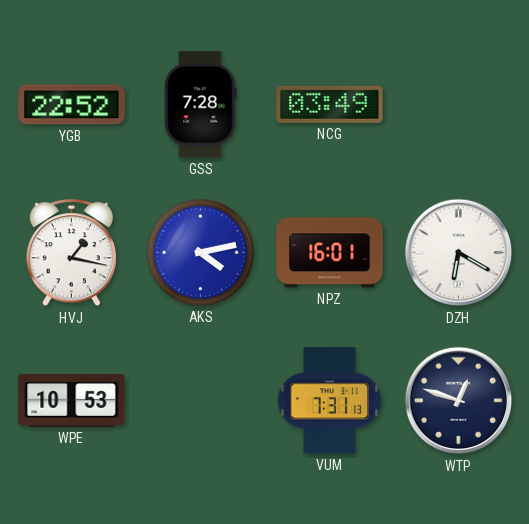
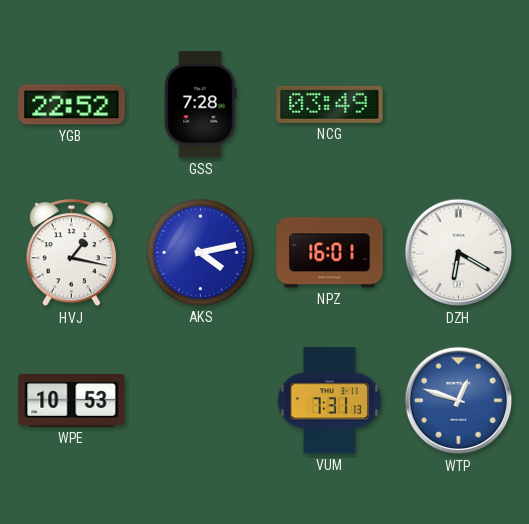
WTP dial: navy -> blue
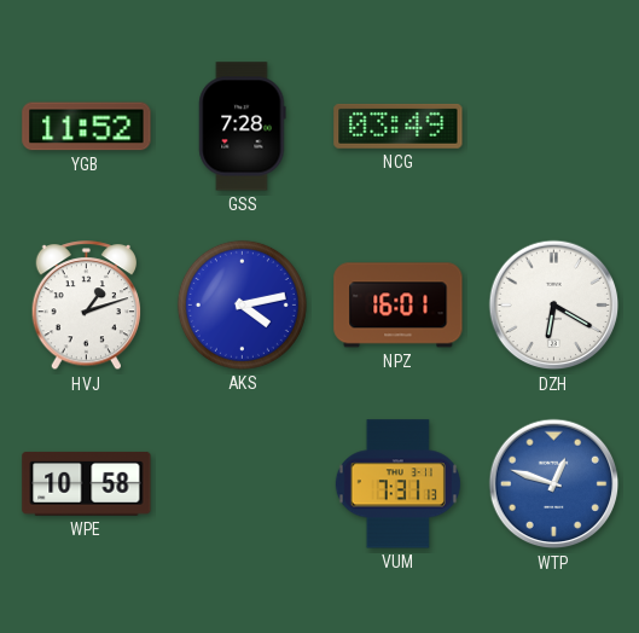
YGB: 22:52 -> 11:52
HVJ: 1:17 -> 1:12
WPE: 10:53 -> 10:58
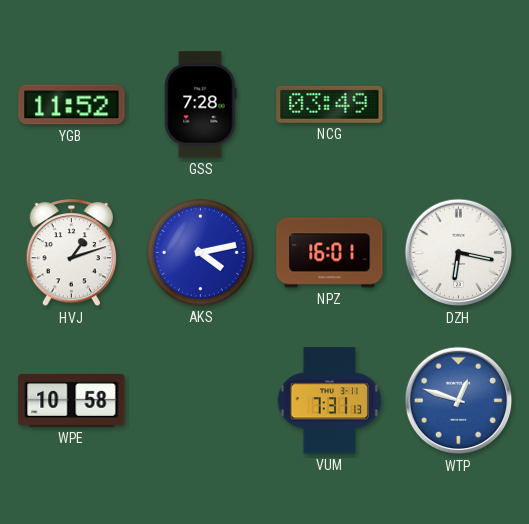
DZH: 6:20 -> 6:17
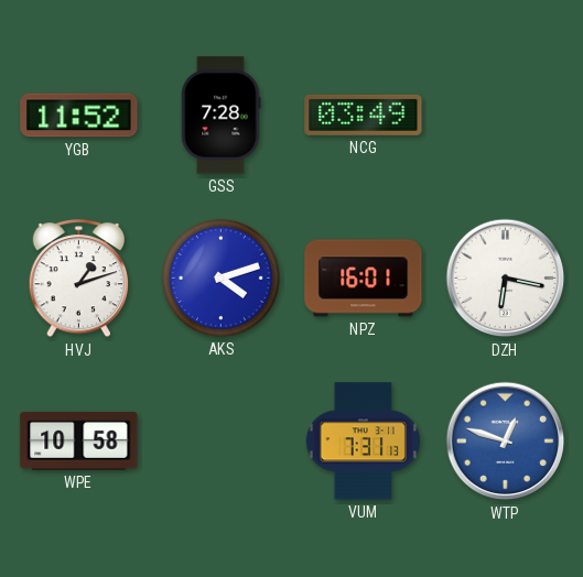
AKS: 4:13 -> 4:12
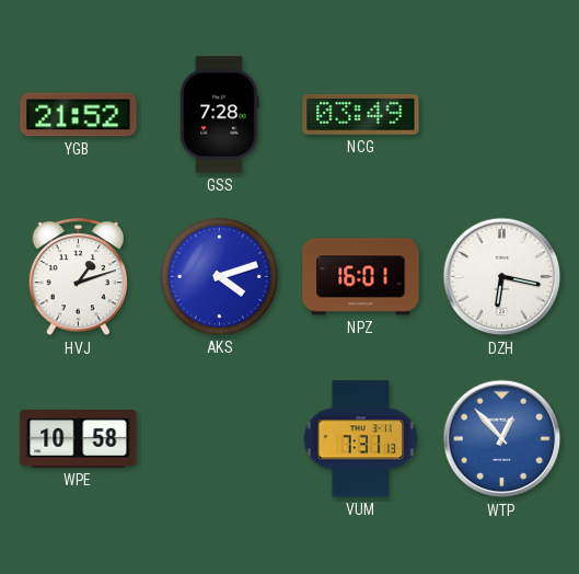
YGB: 11:52 -> 21:52
WTP: 12:48 -> 12:53
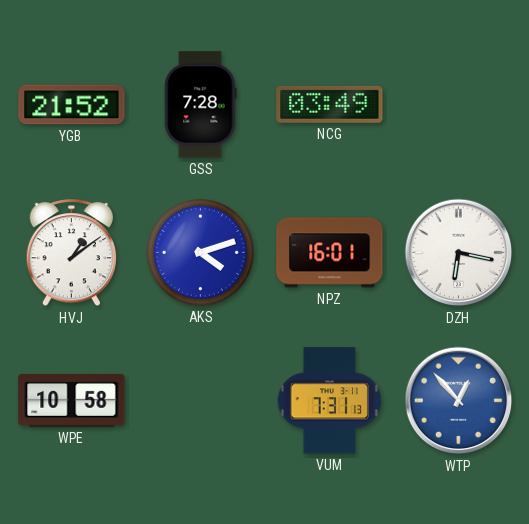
HVJ: 1:12 -> 1:09
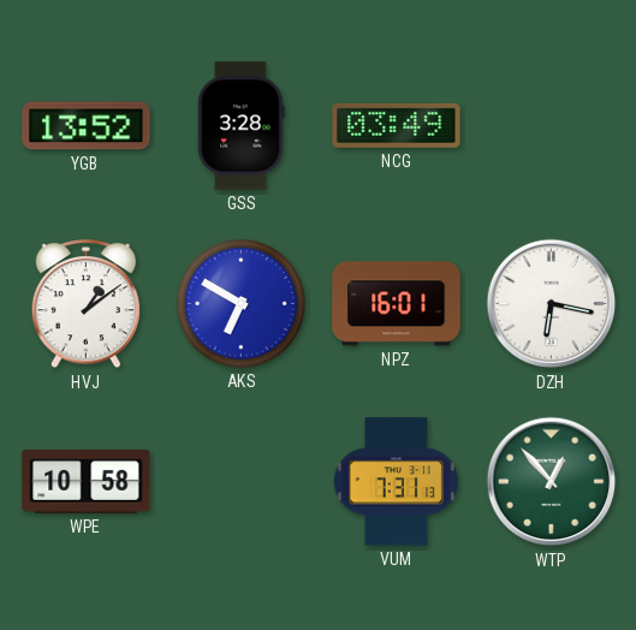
YGB: 21:52 -> 13:52
GSS: 7:28 -> 3:28
AKS: 4:12 -> 6:50
WTP dial: blue -> green
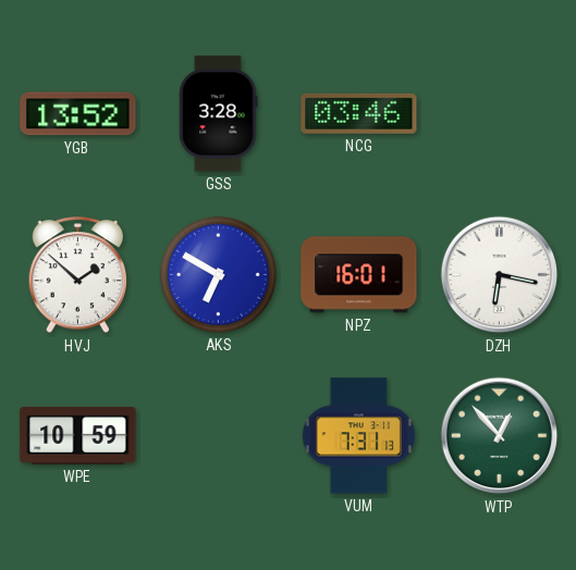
NCG: 03:49 -> 03:46
HVJ: 1:09 -> 1:52
WPE: 10:58 -> 10:59
